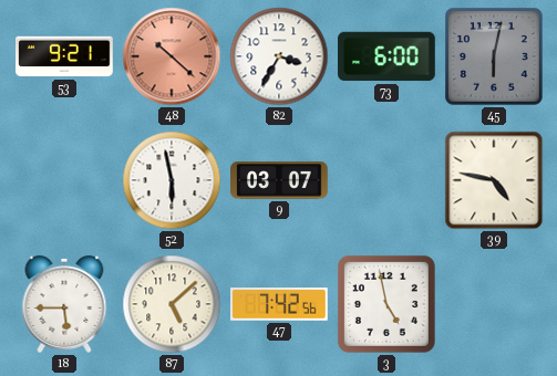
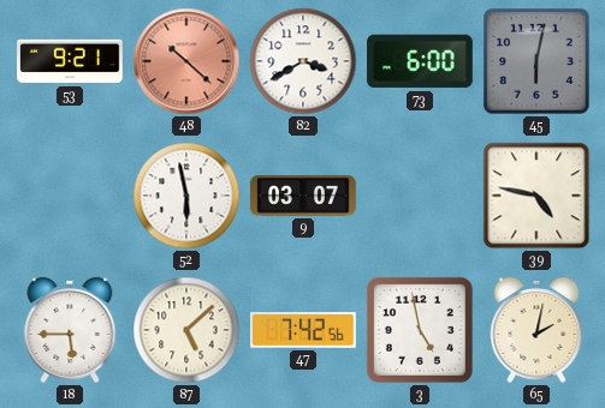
82: 3:35 -> 3:40
65: none -> 2:02
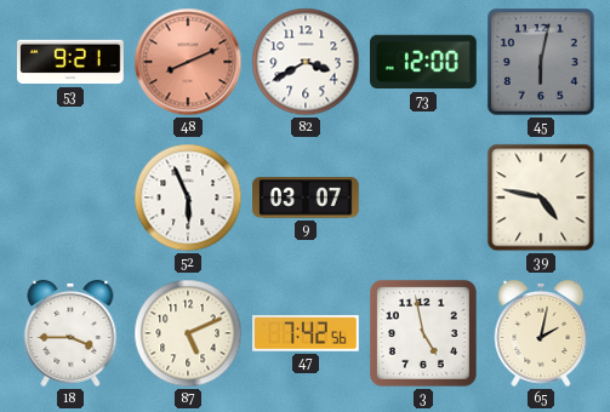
48: 10:22 -> 8:11
73: 6:00 -> 12:00
52: 5:58 -> 5:56
18: 5:45 -> 3:45
87: 5:08 -> 5:11
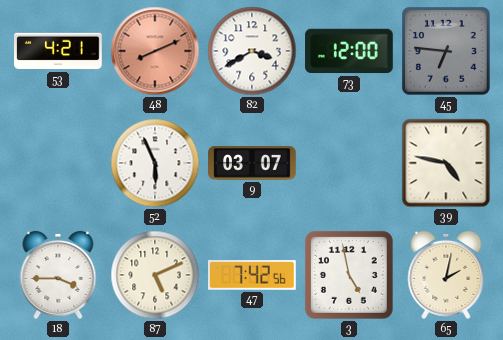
53: 9:21 -> 4:21
45: 6:02 -> 6:46
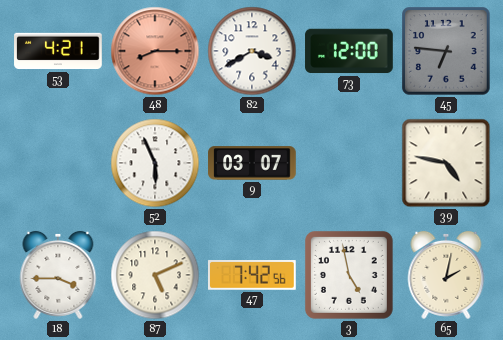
48: 8:11 -> 8:15
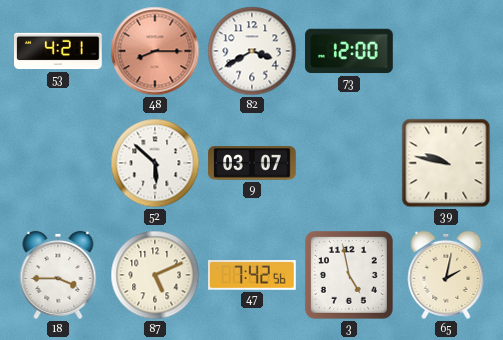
45: 6:46 -> none
52: 5:56 -> 5:52
39: 4:47 -> 9:47
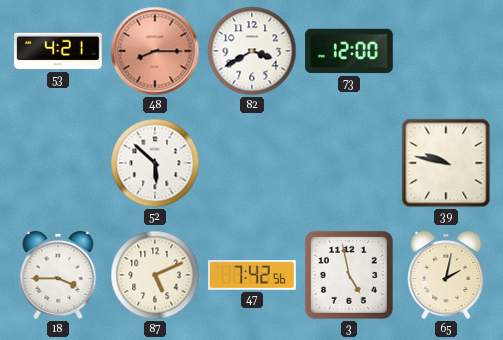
9: 03:07 -> none
